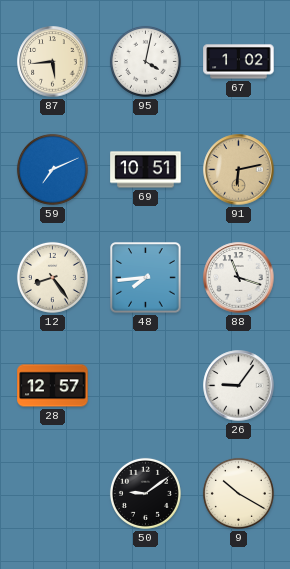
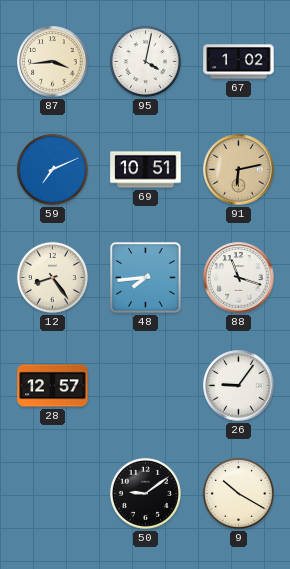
87: 5:44 -> 3:44
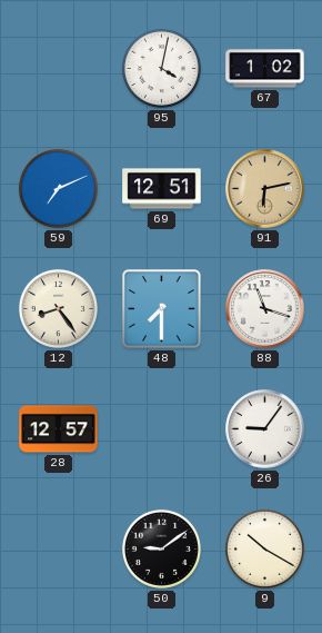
87: 3:44 -> none
69: 10:51 -> 12:51
48: 7:44 -> 7:30
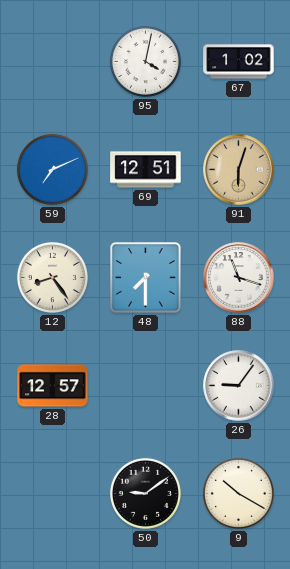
91: 6:13 -> 6:03
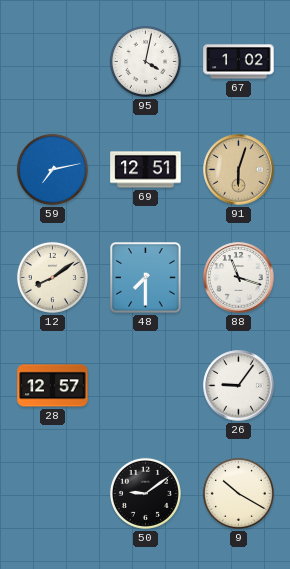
59: 7:11 -> 7:13
12: 8:24 -> 8:09
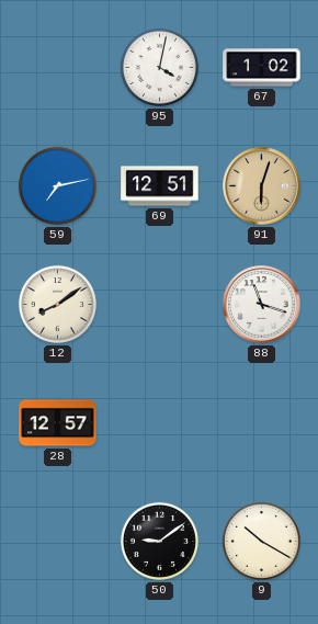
48: 7:30 -> none
26: 9:06 -> none
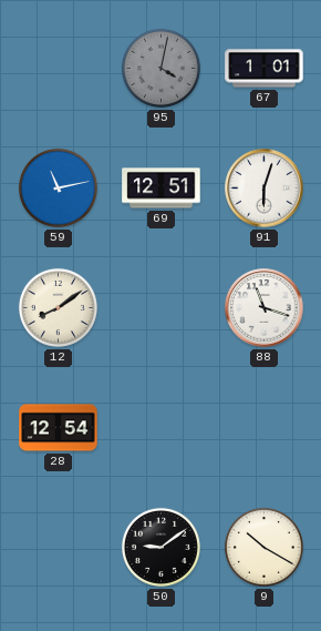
95 dial: white -> grey
67: 1:02 -> 1:01
59: 7:13 -> 11:13
91 dial: champagne -> white
28: 12:57 -> 12:54
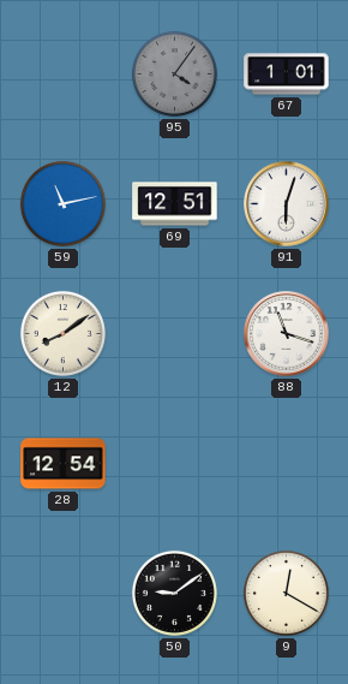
95: 4:02 -> 4:06
9: 10:20 -> 12:20
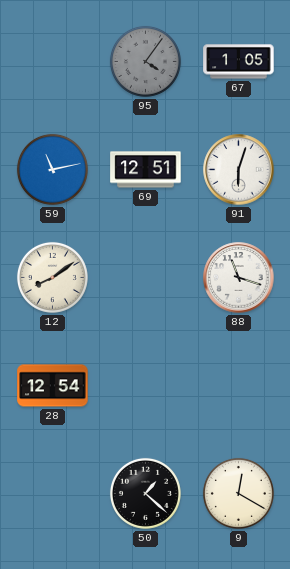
67: 1:01 -> 1:05
50: 9:09 -> 1:22
